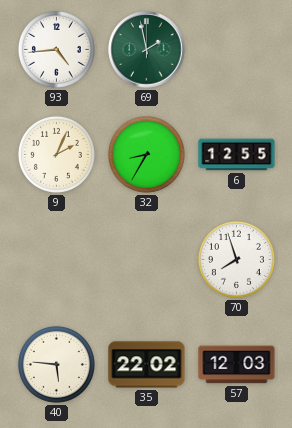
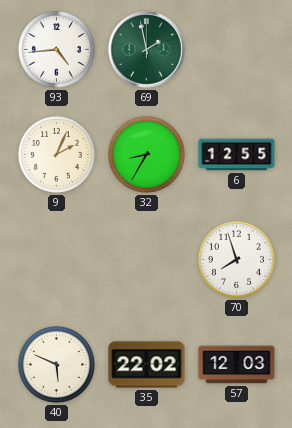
40: 5:46 -> 5:49
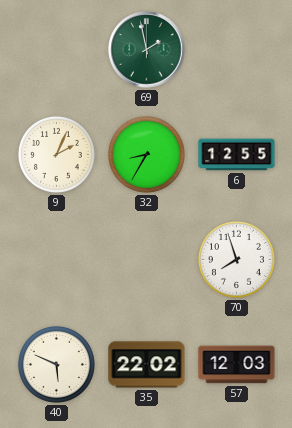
93: 4:44 -> none
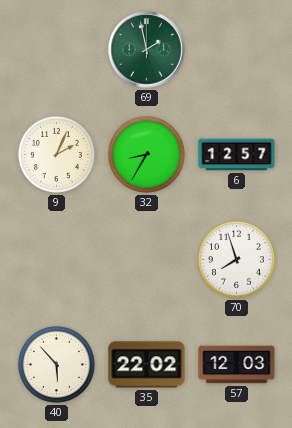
6: 12:55 -> 12:57
40: 5:49 -> 5:53
